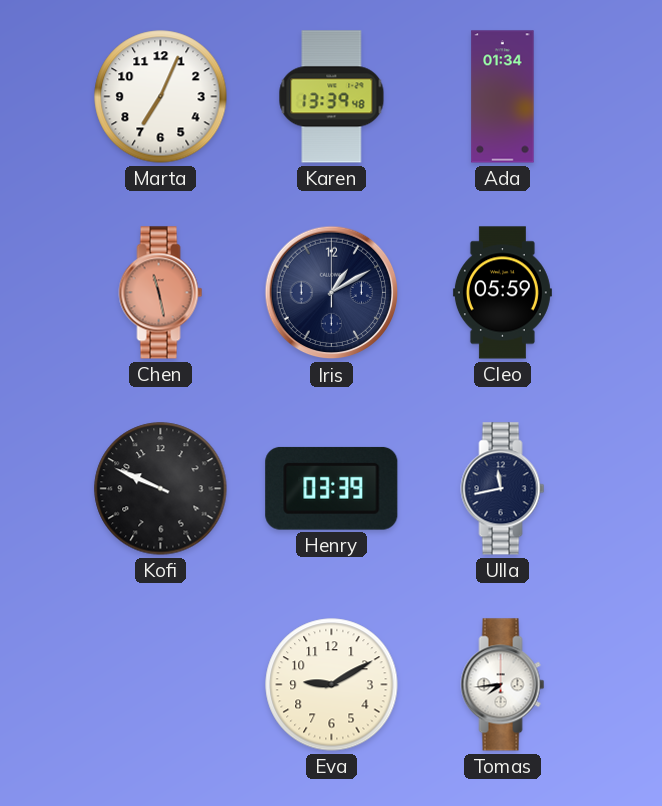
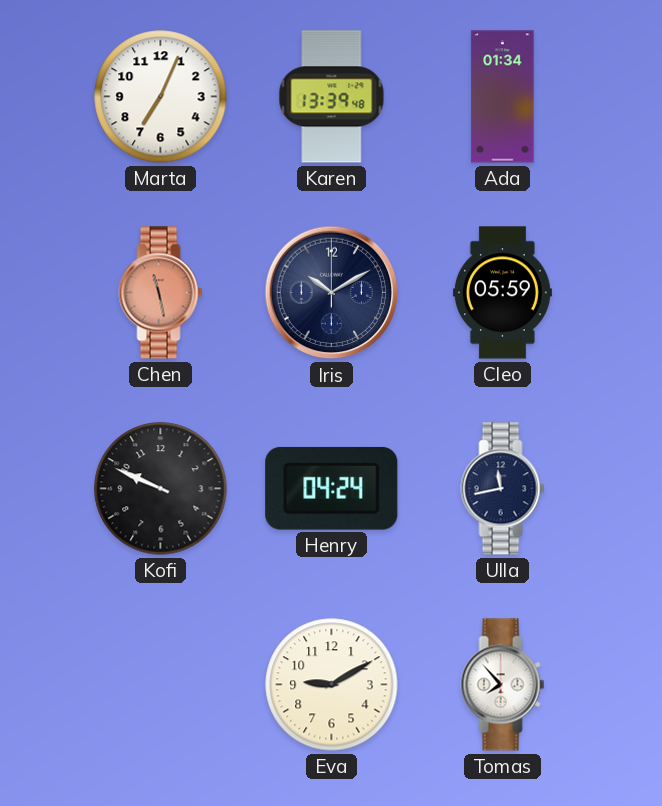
Iris: 1:10 -> 10:10
Henry: 03:39 -> 04:24
Tomas: 7:44 -> 7:53
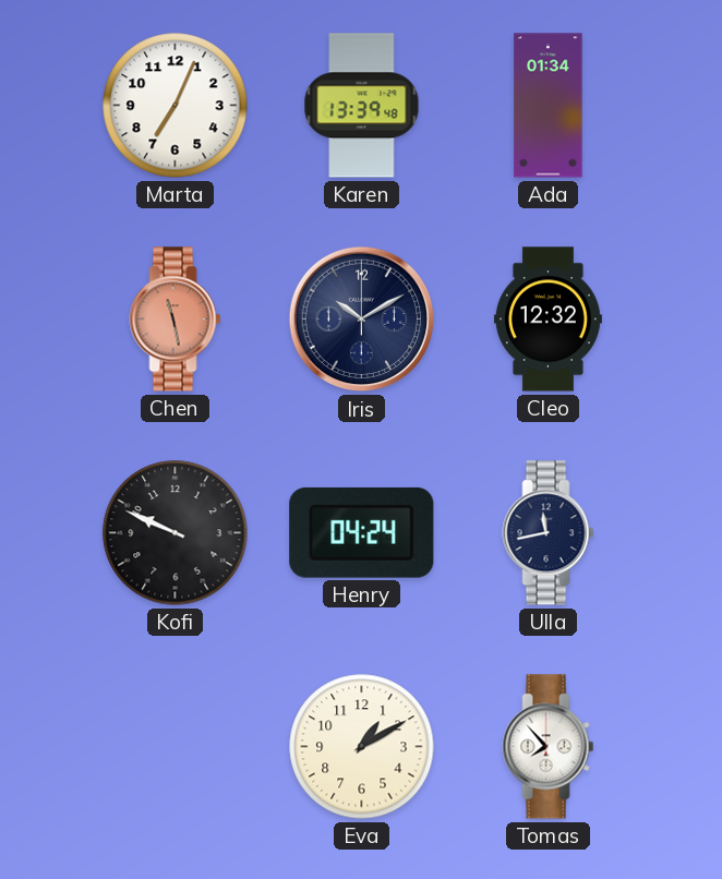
Cleo: 05:59 -> 12:32
Eva: 9:10 -> 1:10
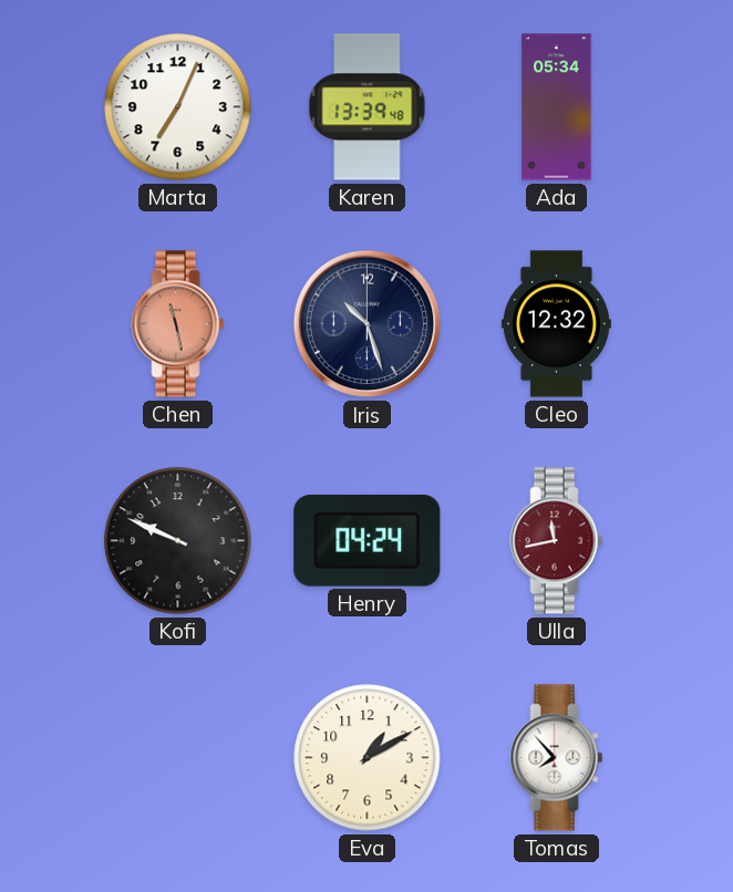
Ada: 01:34 -> 05:34
Iris: 10:10 -> 10:27
Ulla dial: navy -> burgundy
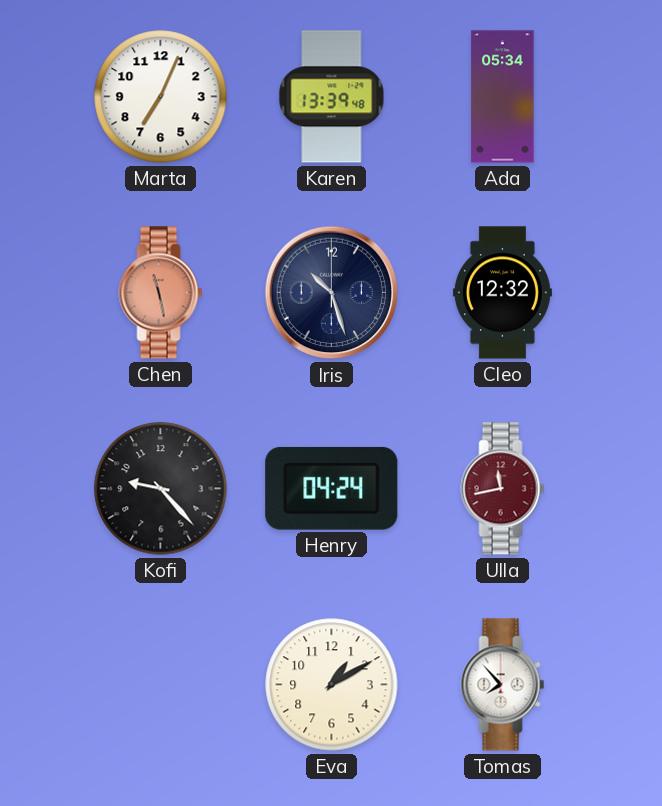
Kofi: 9:49 -> 9:23
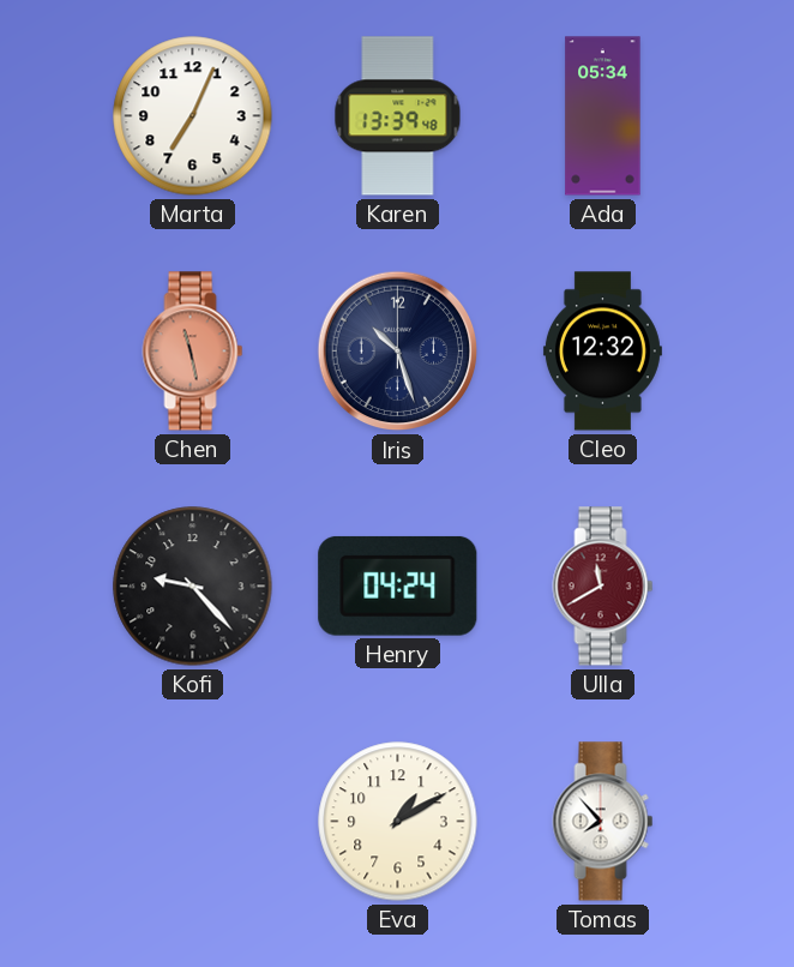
Ulla: 11:43 -> 11:40
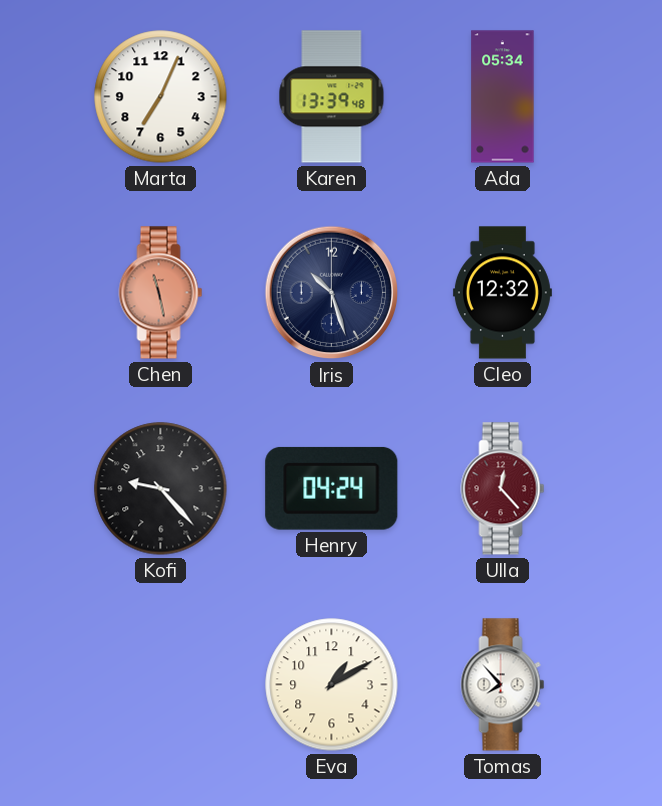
Ulla: 11:40 -> 12:23
